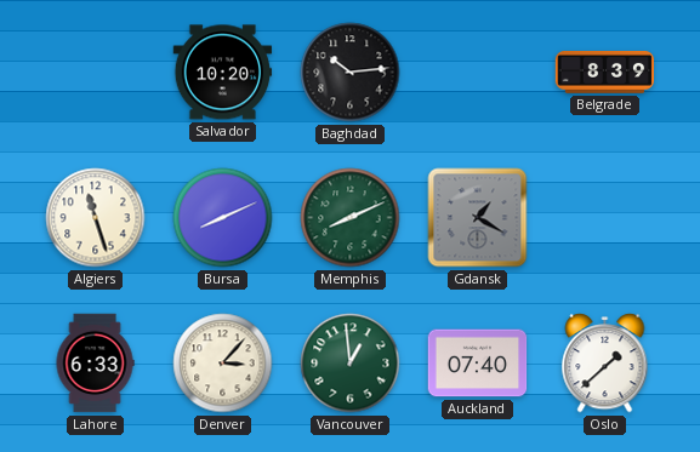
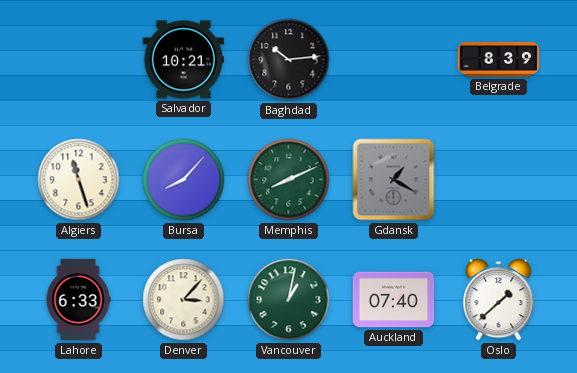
Salvador: 10:20 -> 10:21
Bursa: 8:11 -> 8:07
Vancouver: 12:59 -> 1:02
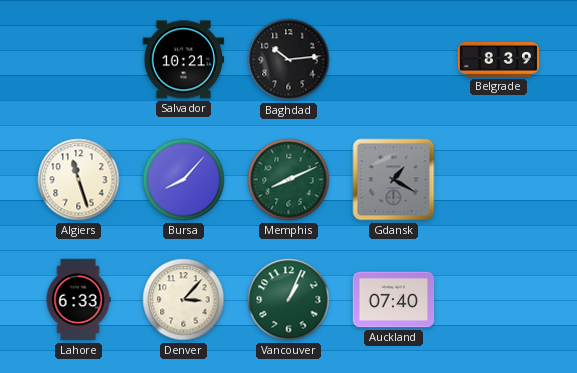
Vancouver: 1:02 -> 1:04
Oslo: 1:38 -> none
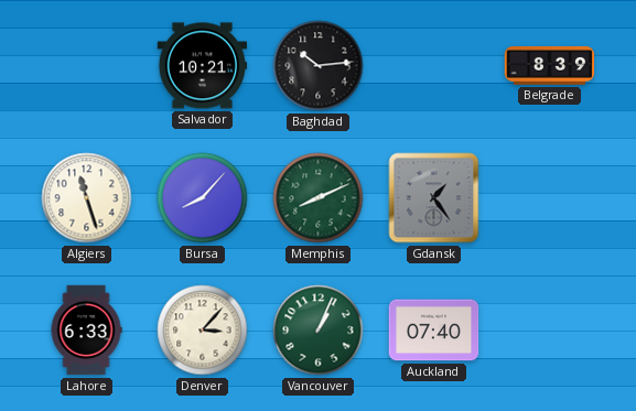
Gdansk: 1:20 -> 1:24
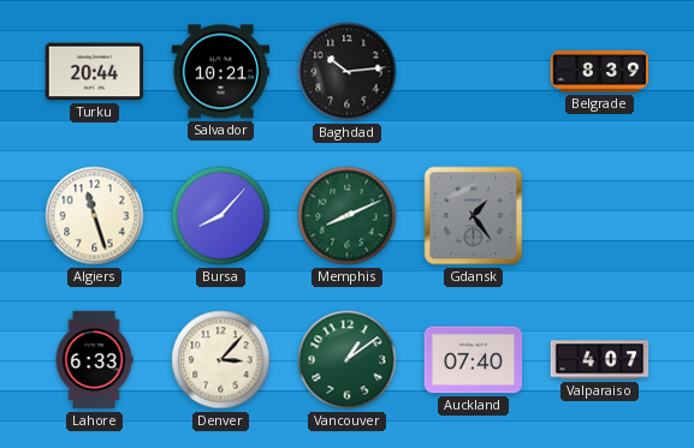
Turku: none -> 20:44
Vancouver: 1:04 -> 1:09
Valparaiso: none -> 4:07
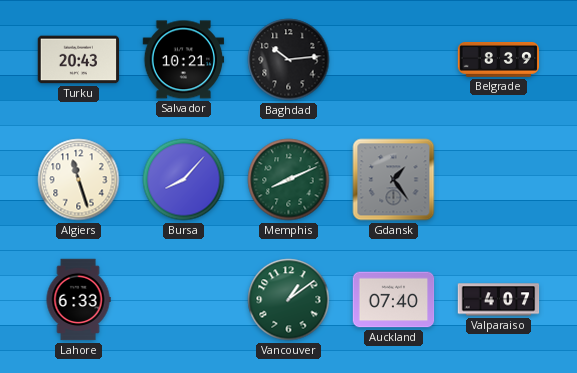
Turku: 20:44 -> 20:43
Denver: 3:07 -> none
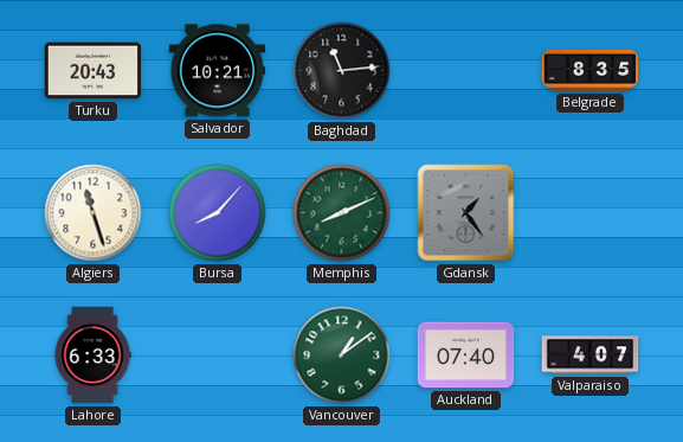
Baghdad: 10:14 -> 11:14
Belgrade: 8:39 -> 8:35
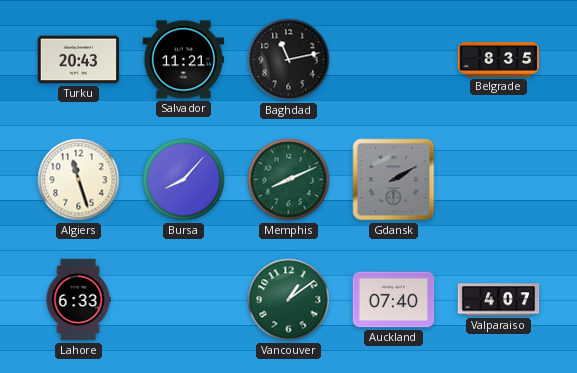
Salvador: 10:21 -> 11:21
Baghdad: 11:14 -> 11:13
Gdansk: 1:24 -> 2:10
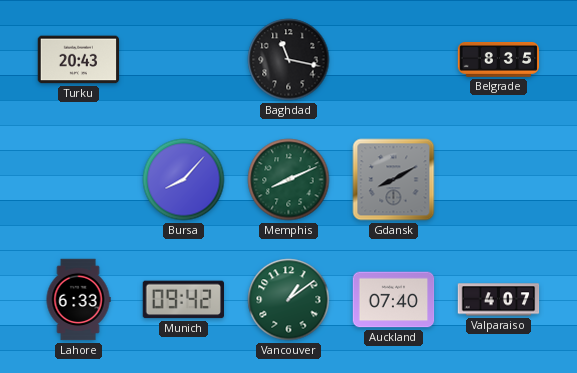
Salvador: 11:21 -> none
Baghdad: 11:13 -> 11:17
Algiers: 11:27 -> none
Gdansk: 2:10 -> 8:10
Munich: none -> 09:42
